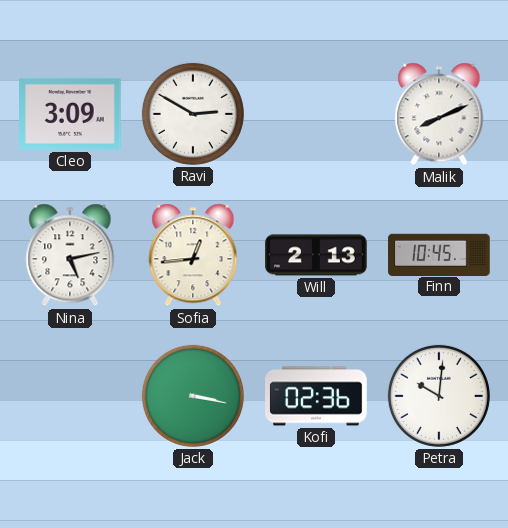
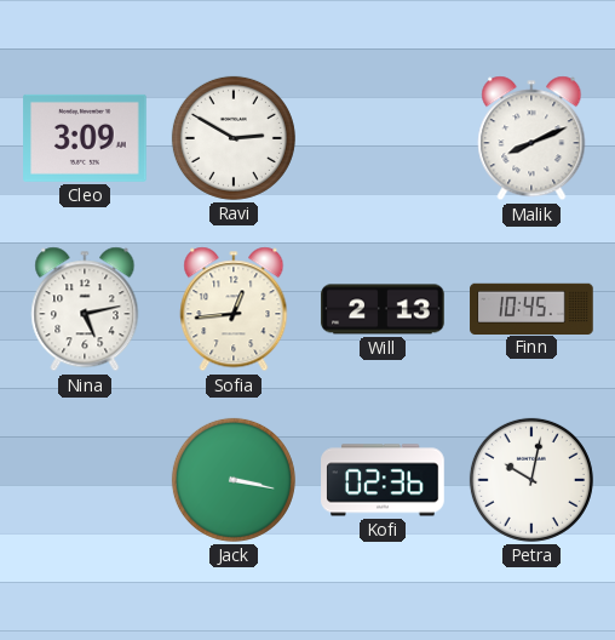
Petra: 10:01 -> 10:02
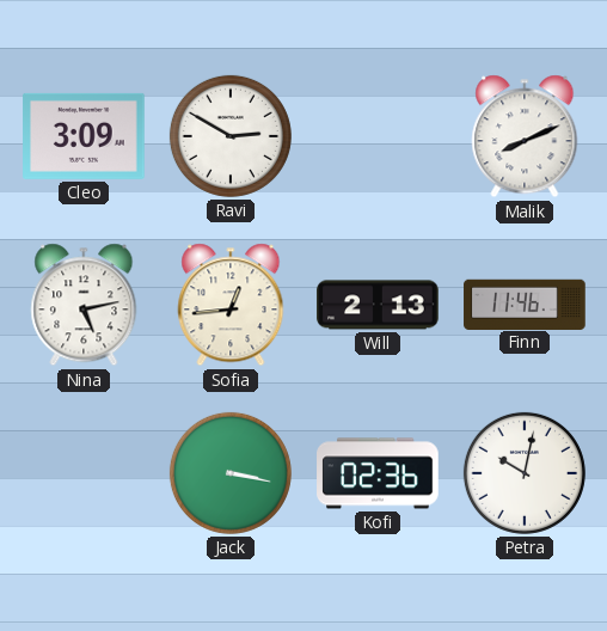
Finn: 10:45 -> 11:46
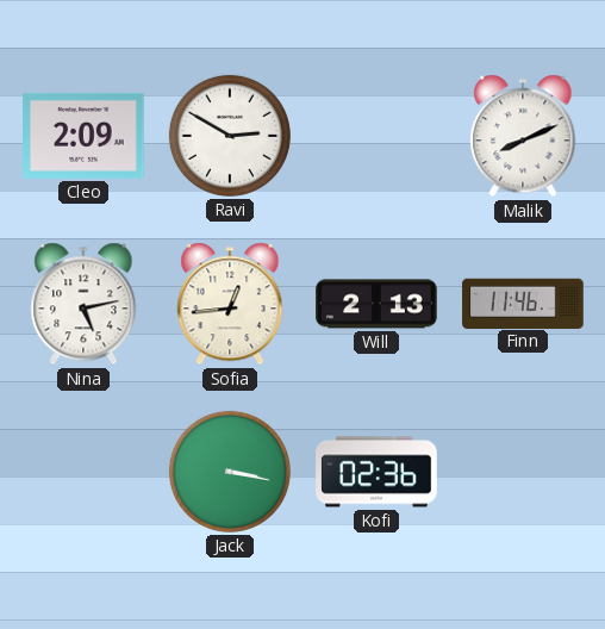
Cleo: 3:09 -> 2:09
Petra: 10:02 -> none
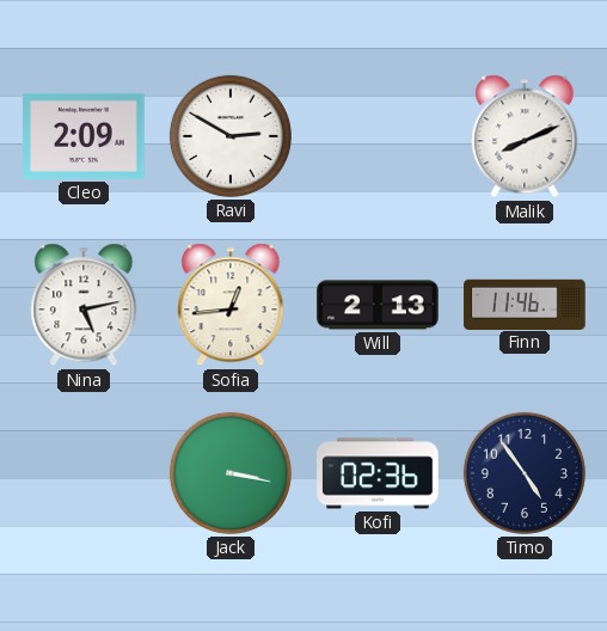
Timo: none -> 4:54
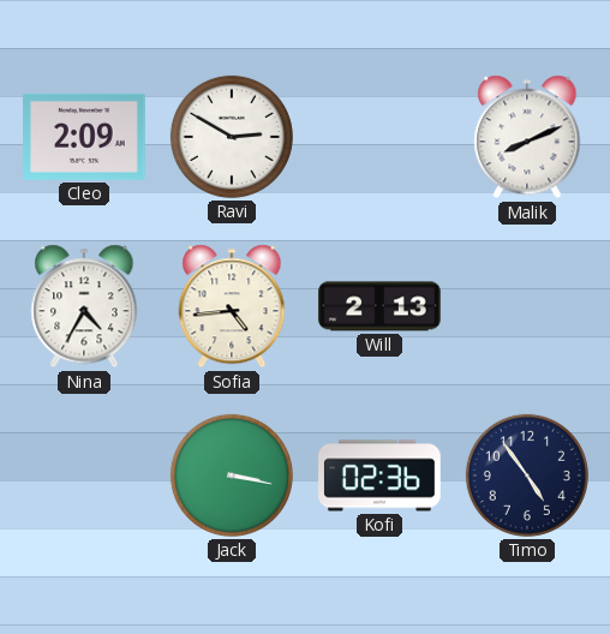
Nina: 5:13 -> 4:35
Sofia: 12:44 -> 4:44
Finn: 11:46 -> none
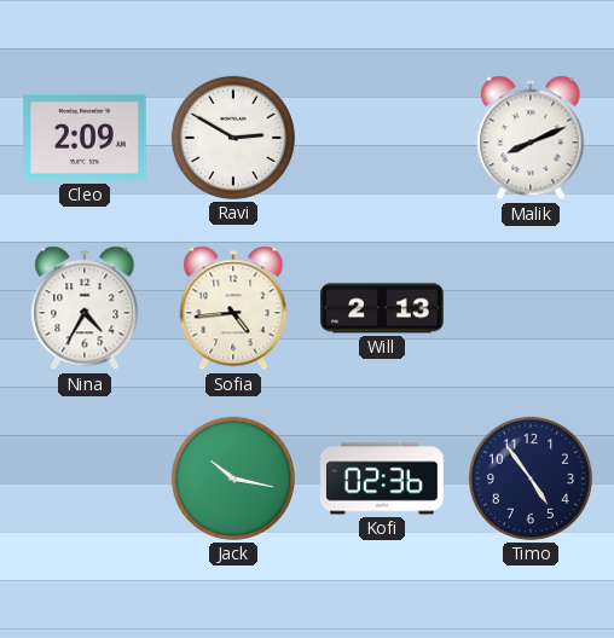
Jack: 3:17 -> 10:17
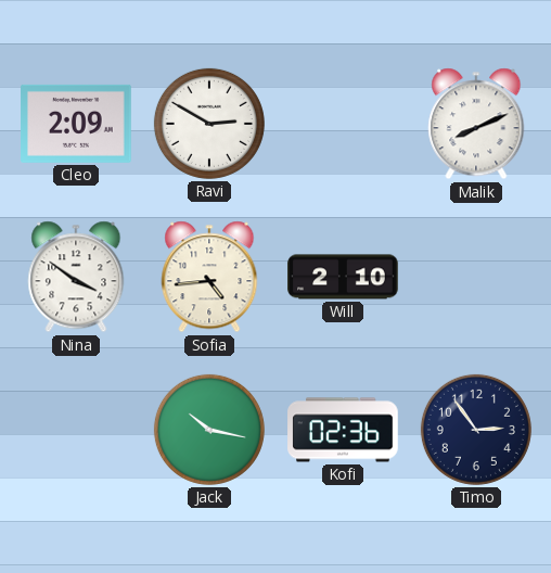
Nina: 4:35 -> 3:51
Will: 2:13 -> 2:10
Timo: 4:54 -> 2:54
